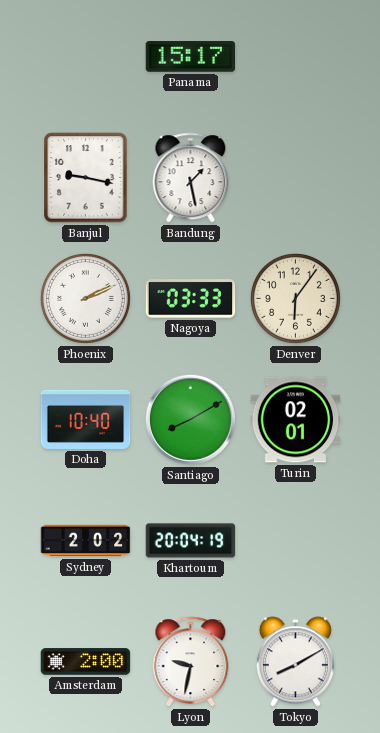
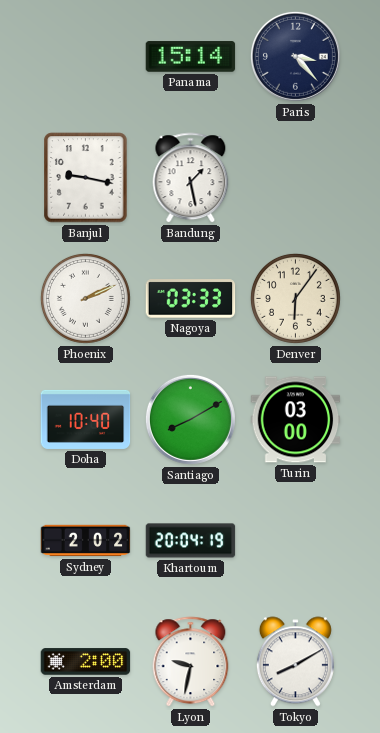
Panama: 15:17 -> 15:14
Paris: none -> 3:23
Turin: 02:01 -> 03:00
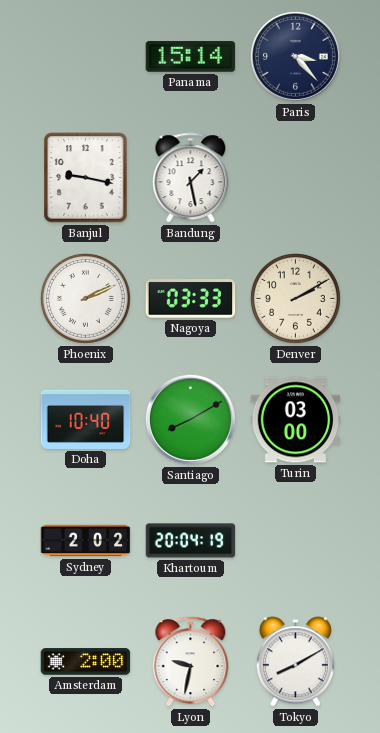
Denver: 6:06 -> 2:10
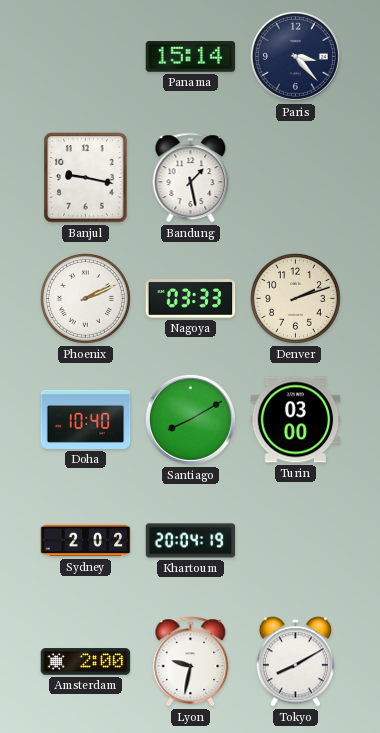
Denver: 2:10 -> 2:12
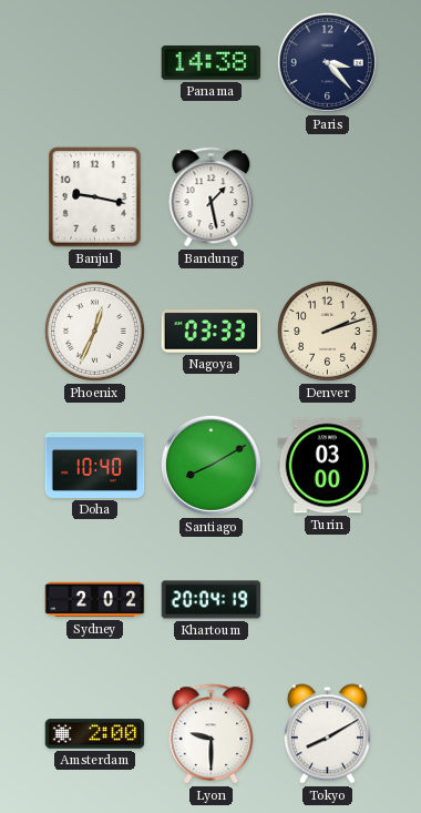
Panama: 15:14 -> 14:38
Phoenix: 2:11 -> 12:34
Lyon: 9:32 -> 9:30
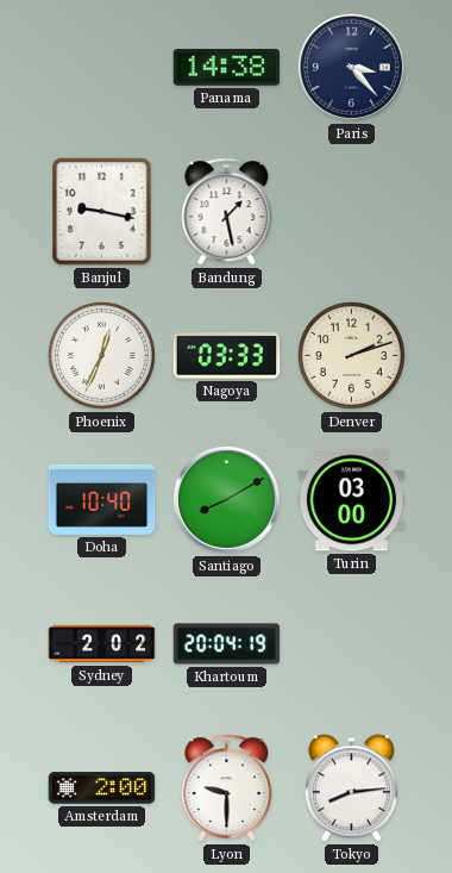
Tokyo: 8:10 -> 8:14
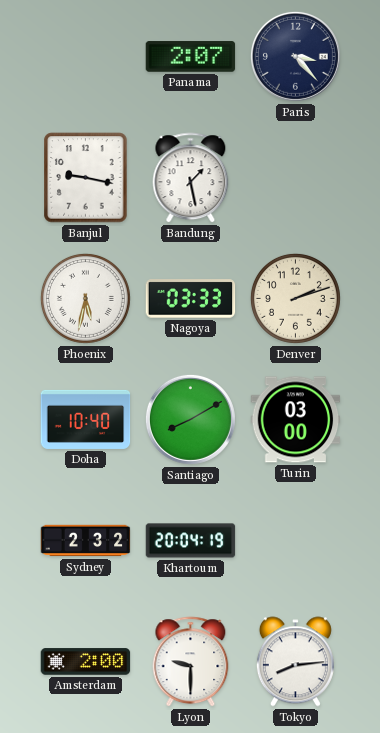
Panama: 14:38 -> 2:07
Phoenix: 12:34 -> 5:32
Sydney: 2:02 -> 2:32
